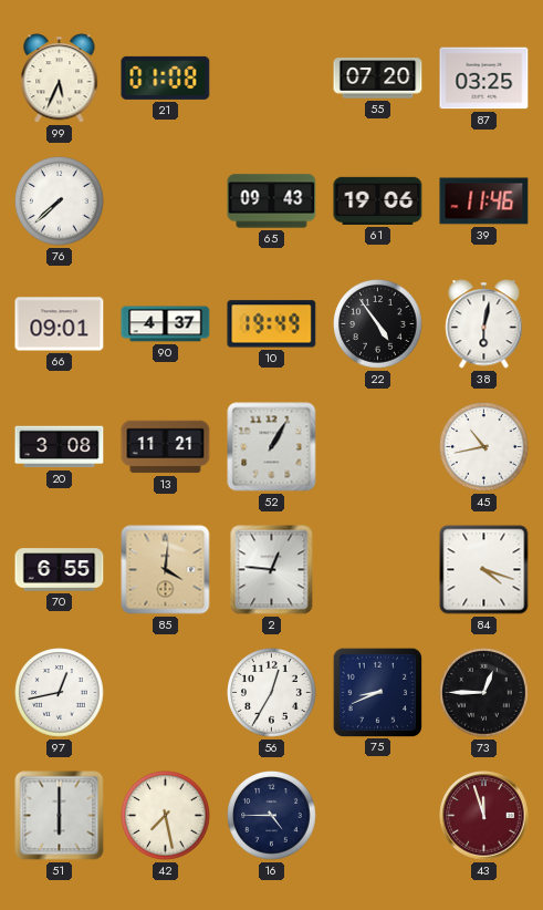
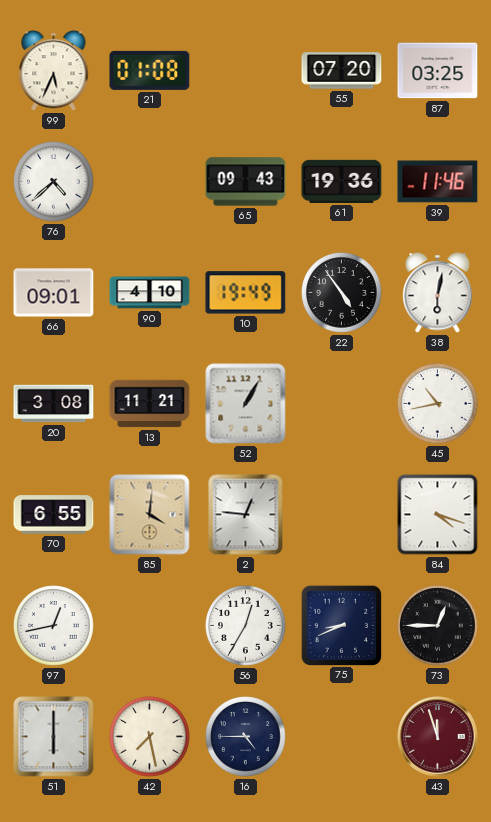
76: 7:38 -> 4:38
61: 19:06 -> 19:36
90: 4:37 -> 4:10
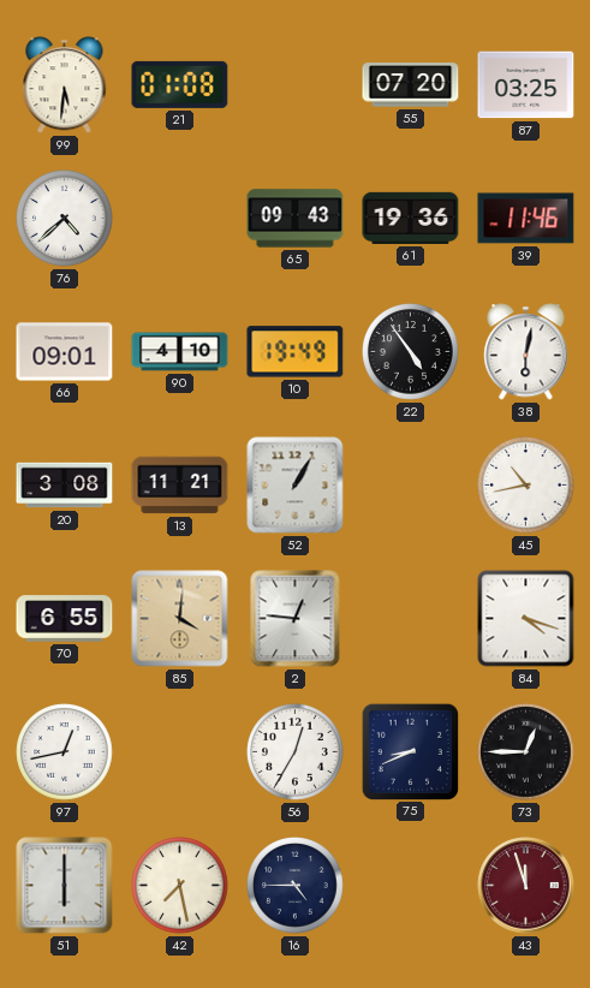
99: 5:34 -> 5:31
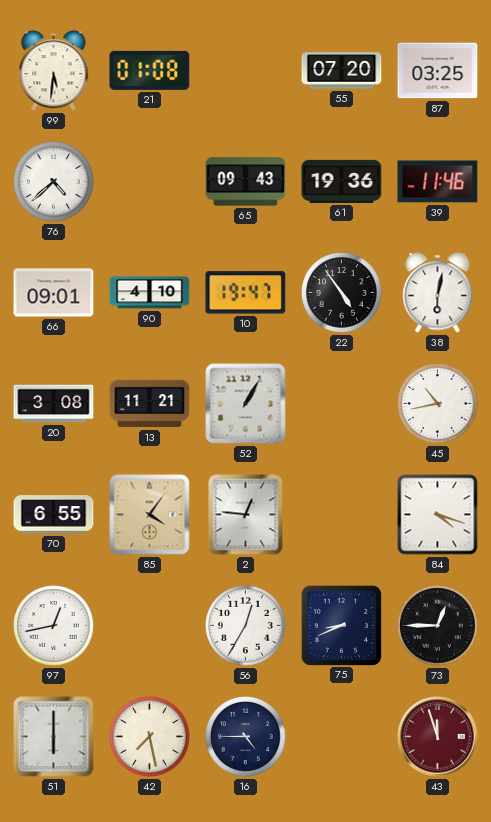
10: 19:49 -> 19:47
85: 4:01 -> 4:06
